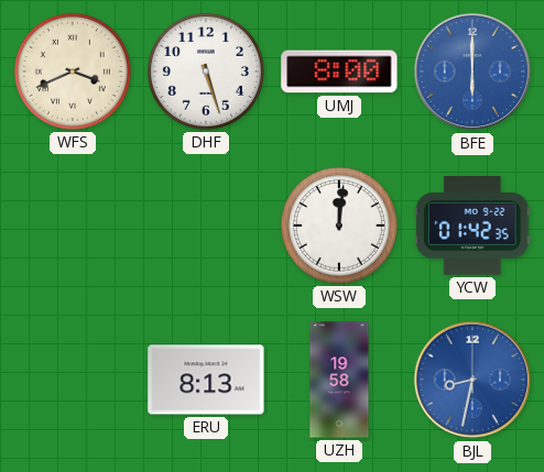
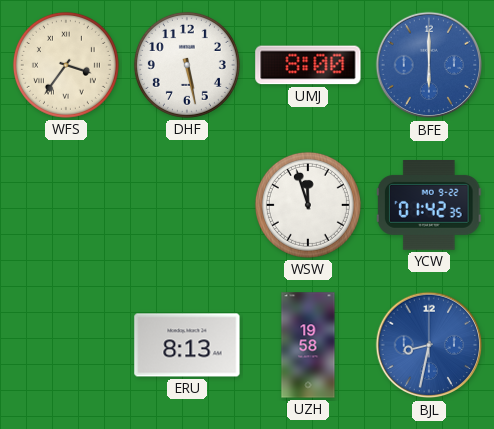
WFS: 3:41 -> 3:36
DHF: 5:27 -> 5:28
WSW: 12:01 -> 11:57
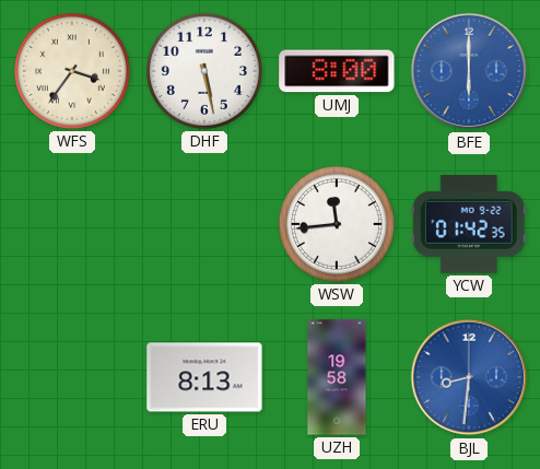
WSW: 11:57 -> 11:44
BJL: 8:32 -> 8:31
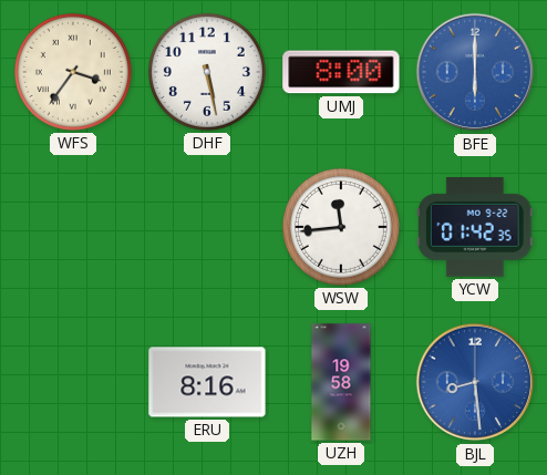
ERU: 8:13 -> 8:16
BJL: 8:31 -> 8:29
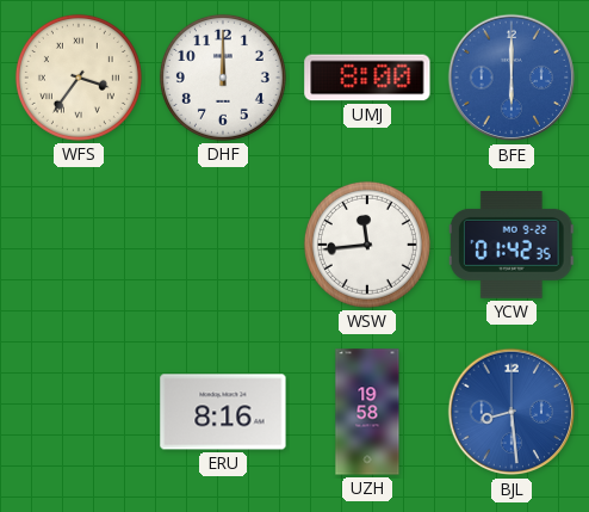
DHF: 5:28 -> 12:00
